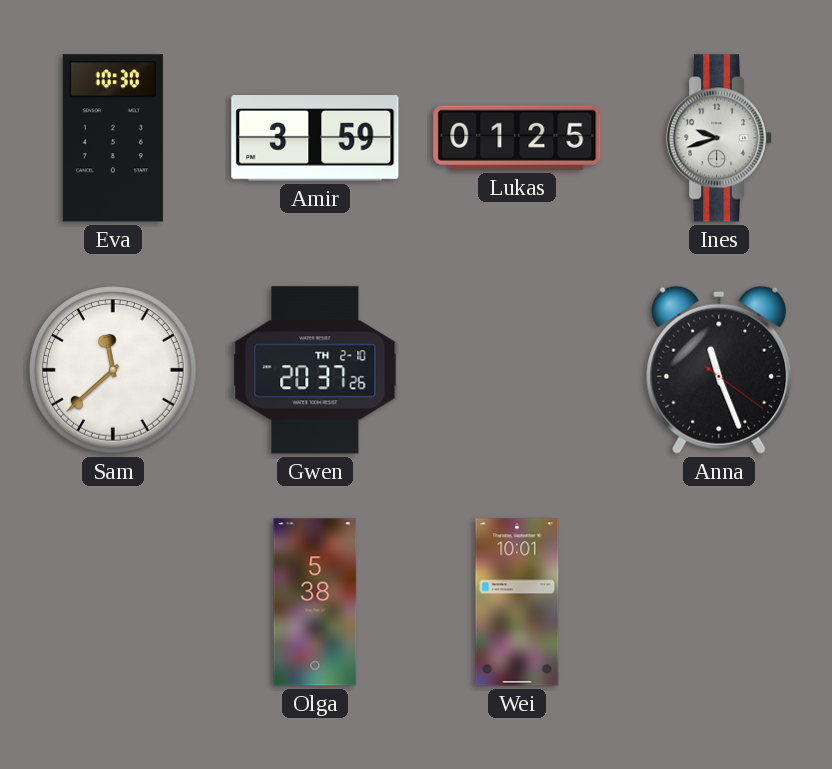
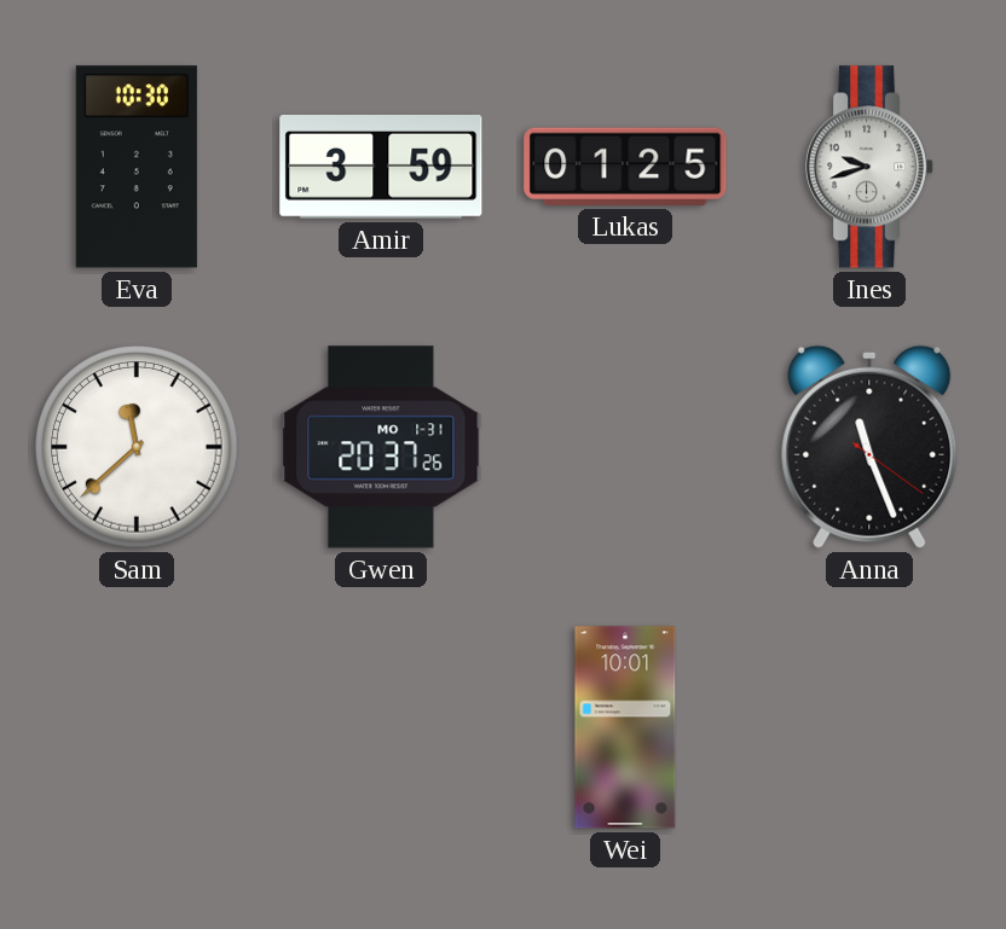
Gwen date: TH 2-10 -> MO 1-31
Olga: 5:38 -> none
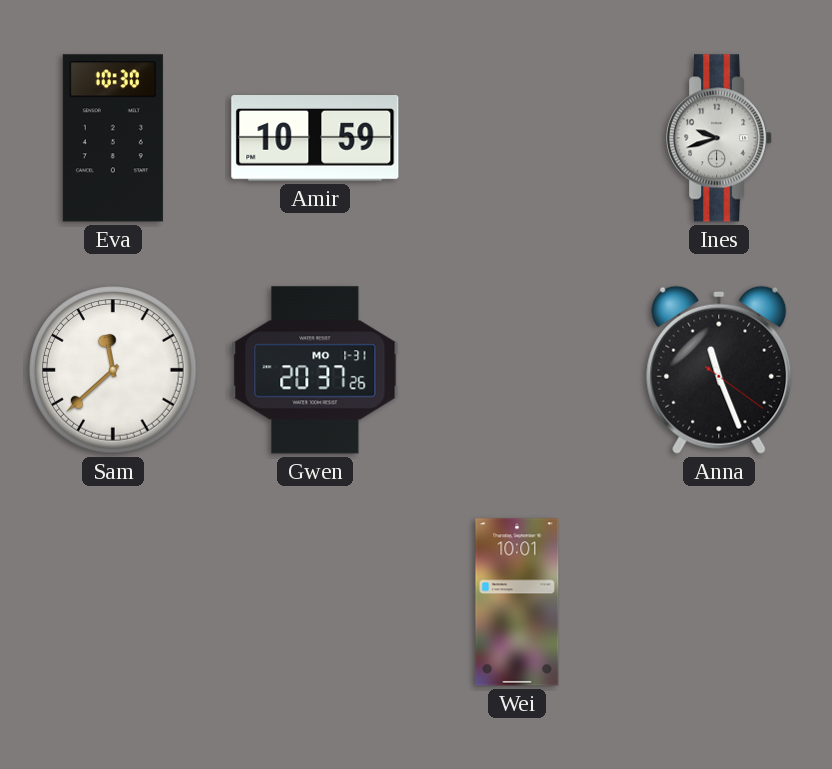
Amir: 3:59 -> 10:59
Lukas: 01:25 -> none
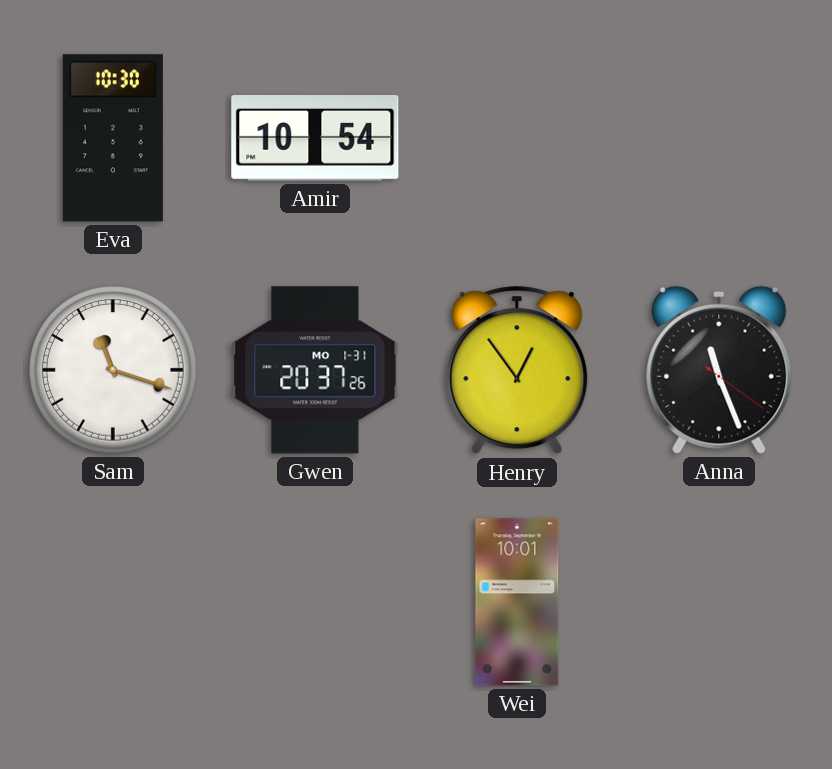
Amir: 10:59 -> 10:54
Ines: 9:42 -> none
Sam: 11:38 -> 11:18
Henry: none -> 12:54
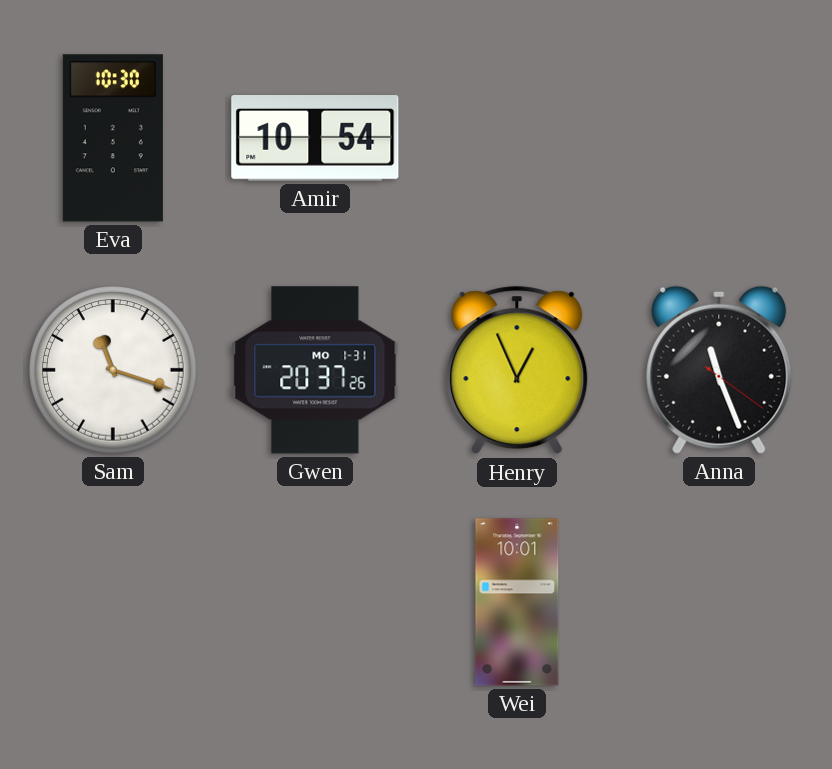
Henry: 12:54 -> 12:56
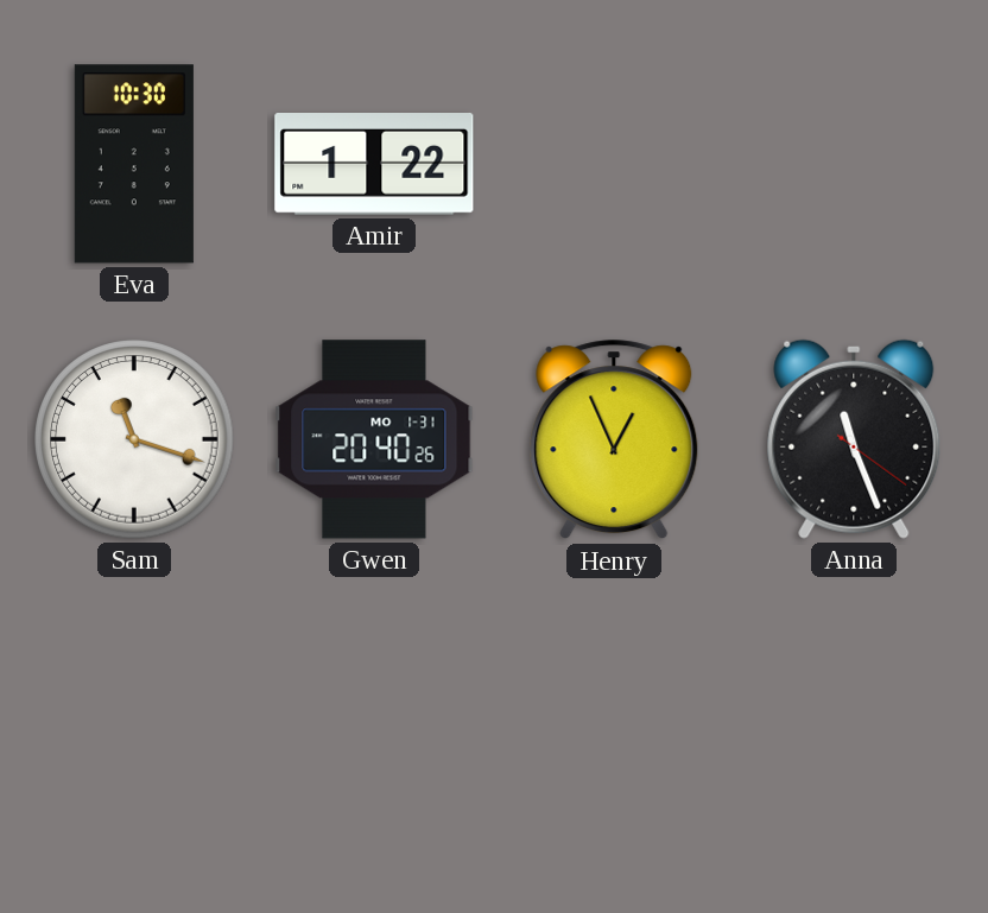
Amir: 10:54 -> 1:22
Gwen: 20:37 -> 20:40
Wei: 10:01 -> none
